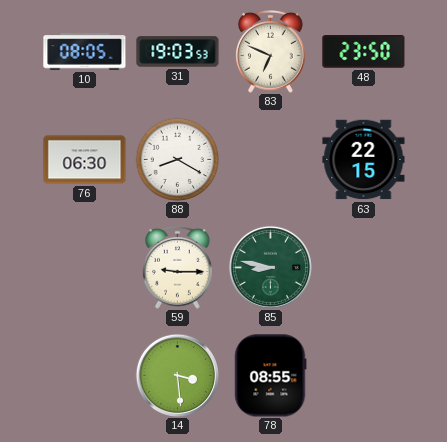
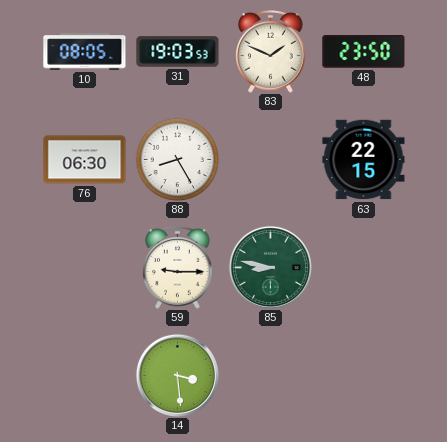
83: 6:49 -> 1:49
88: 8:20 -> 8:25
78: 08:55 -> none
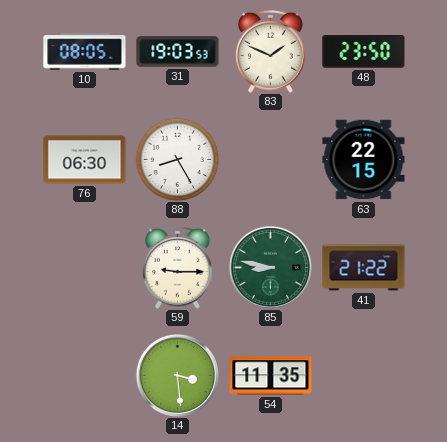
41: none -> 21:22
54: none -> 11:35
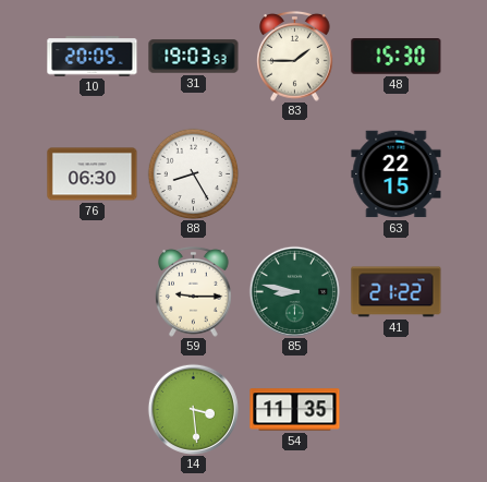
10: 08:05 -> 20:05
83: 1:49 -> 1:45
48: 23:50 -> 15:30
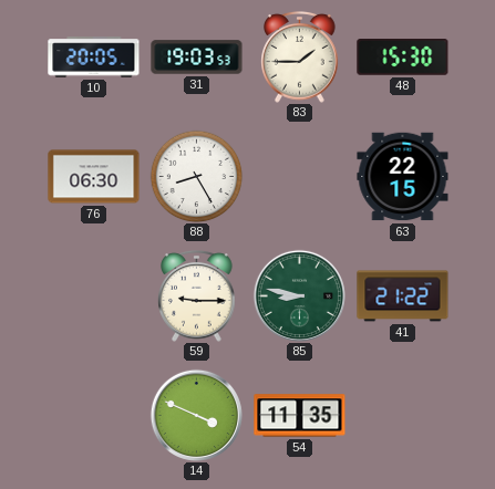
14: 3:29 -> 3:49
